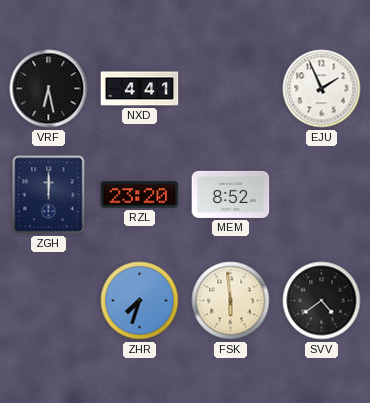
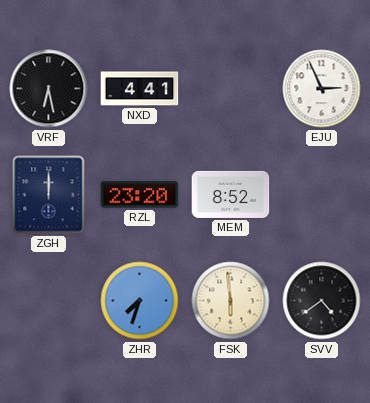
EJU: 1:56 -> 2:56
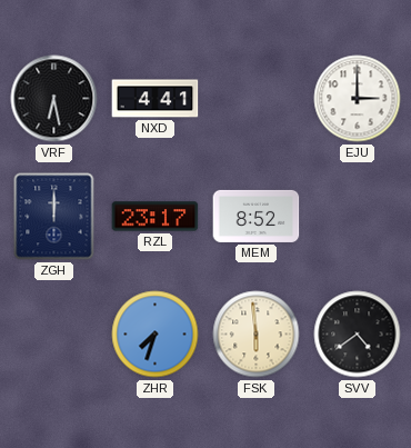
EJU: 2:56 -> 3:00
RZL: 23:20 -> 23:17
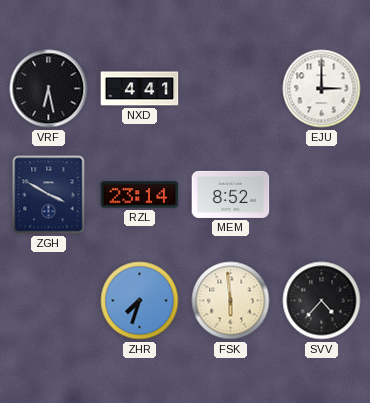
ZGH: 12:00 -> 3:50
RZL: 23:17 -> 23:14
SVV: 4:39 -> 4:37
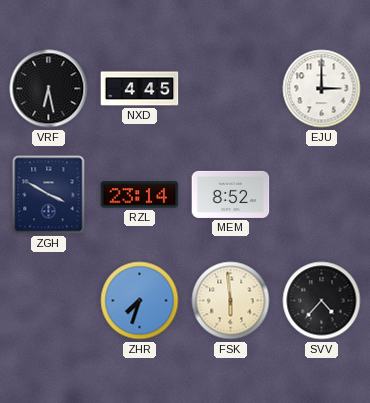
NXD: 4:41 -> 4:45
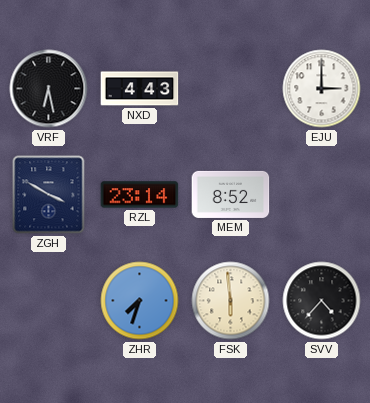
NXD: 4:45 -> 4:43
